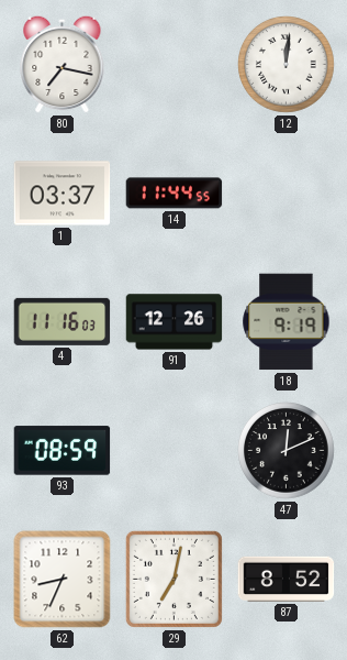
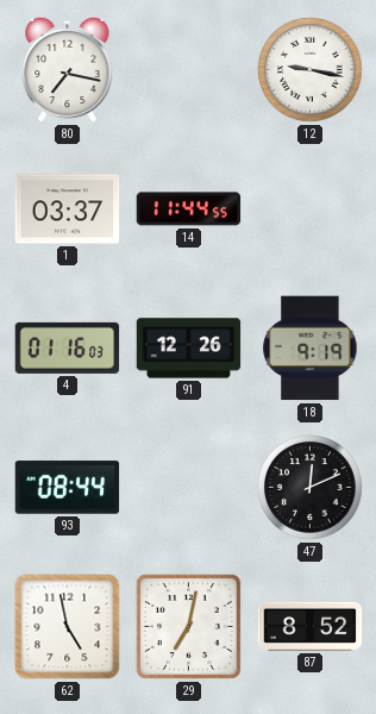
12: 12:01 -> 9:17
4: 11:16 -> 01:16
93: 08:59 -> 08:44
62: 8:34 -> 4:58
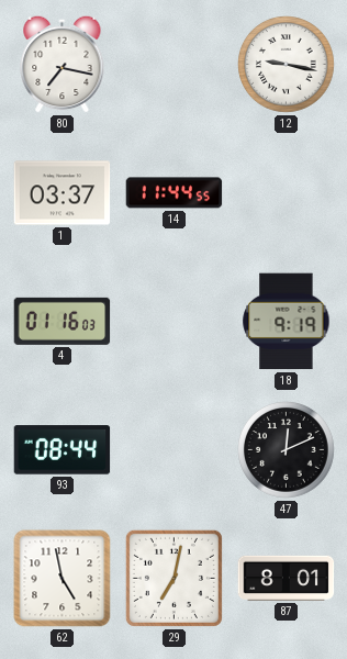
91: 12:26 -> none
87: 8:52 -> 8:01
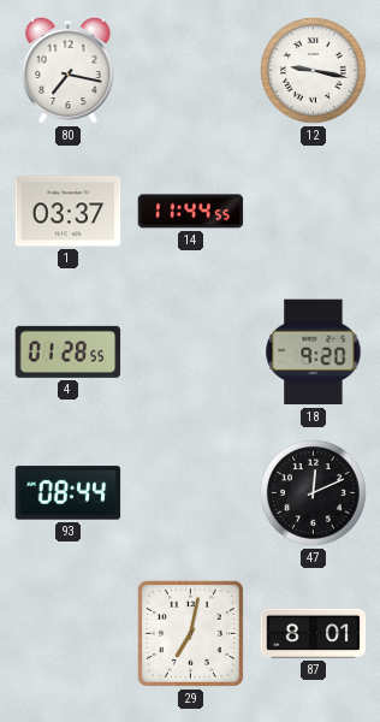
4: 01:16 -> 01:28
18: 9:19 -> 9:20
62: 4:58 -> none
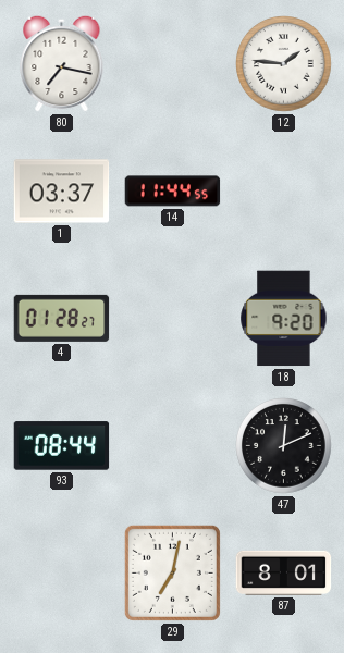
12: 9:17 -> 1:46
4: 01:28:55 -> 01:28:27
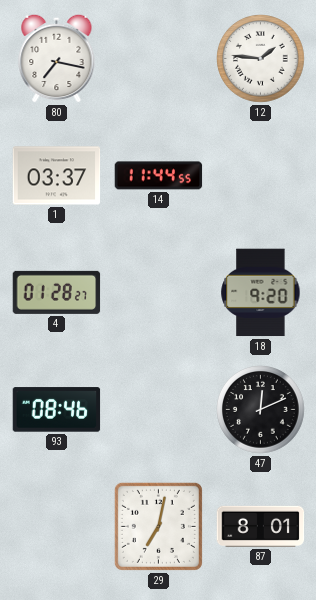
93: 08:44 -> 08:46
